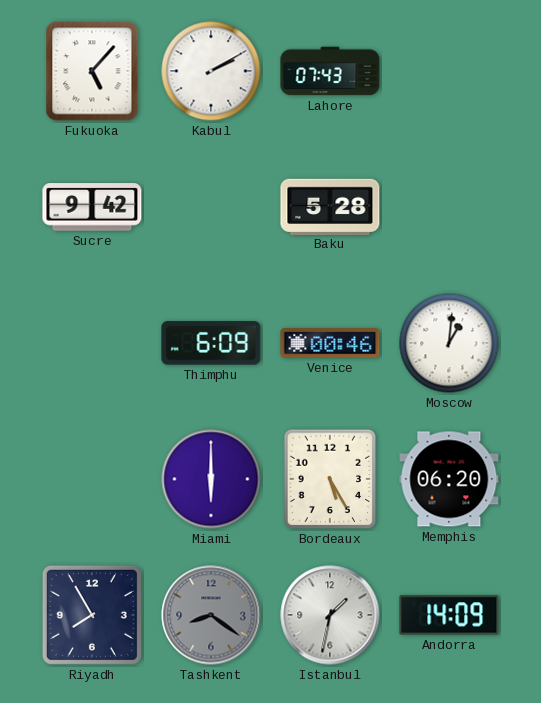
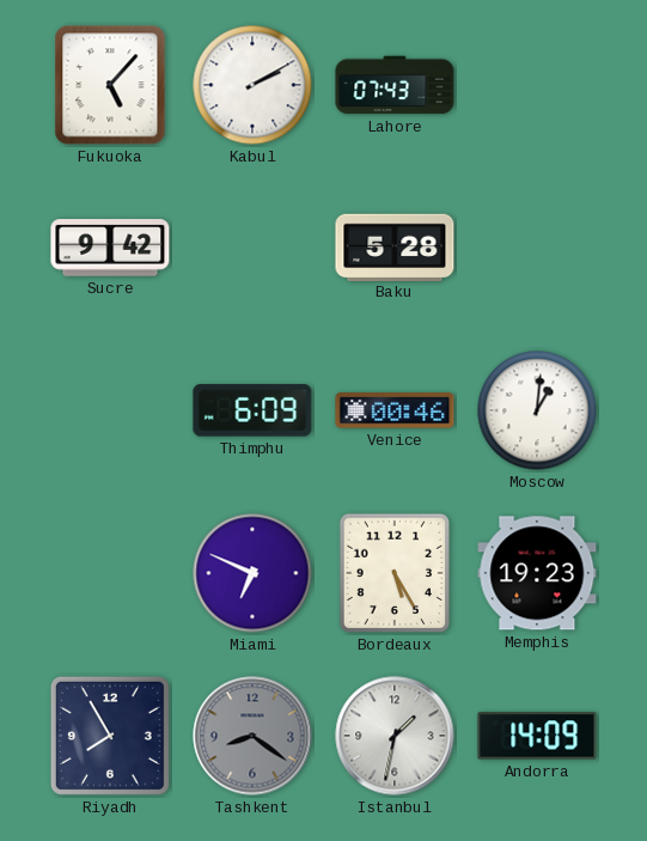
Miami: 6:00 -> 6:49
Memphis: 06:20 -> 19:23
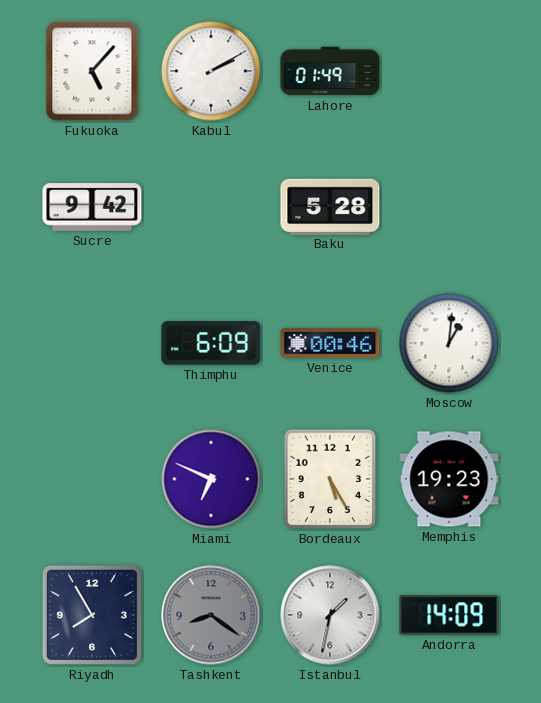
Lahore: 07:43 -> 01:49
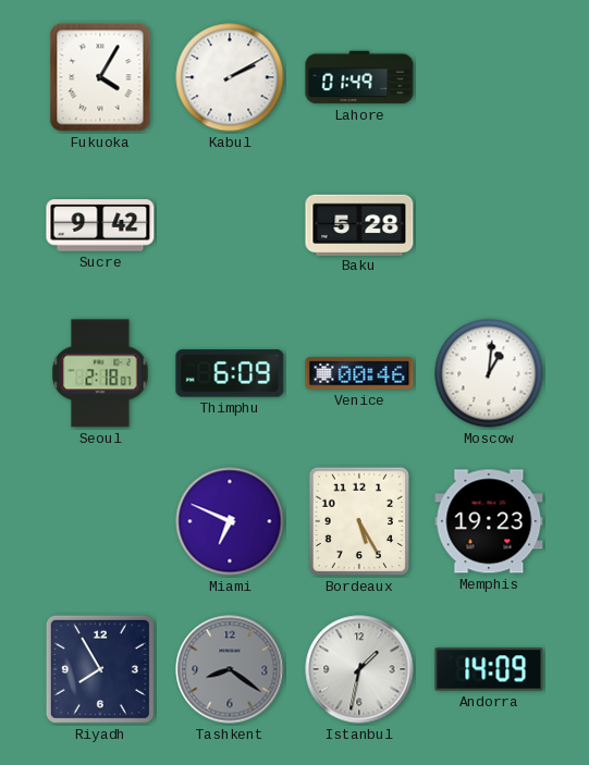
Fukuoka: 5:07 -> 4:05
Seoul: none -> 2:18
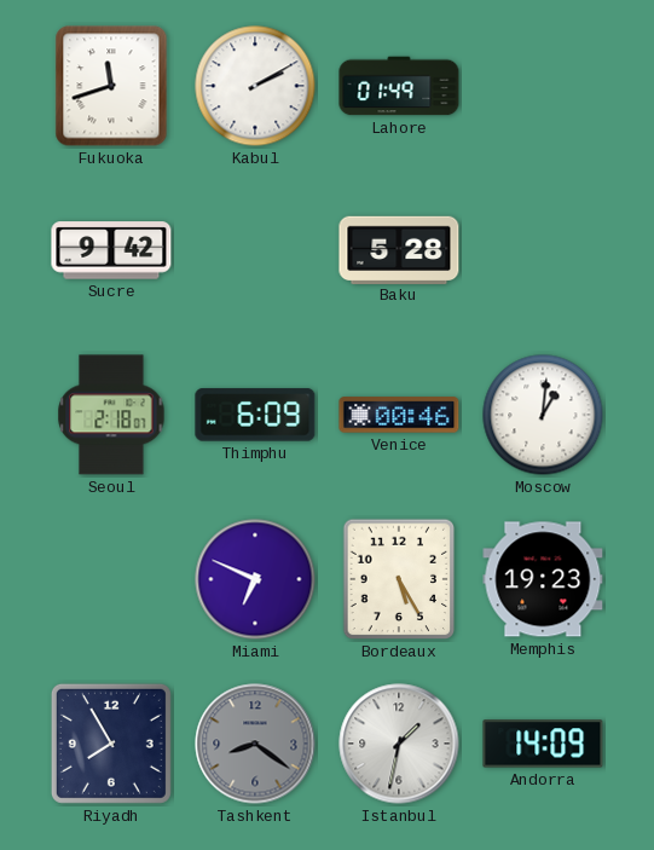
Fukuoka: 4:05 -> 11:42
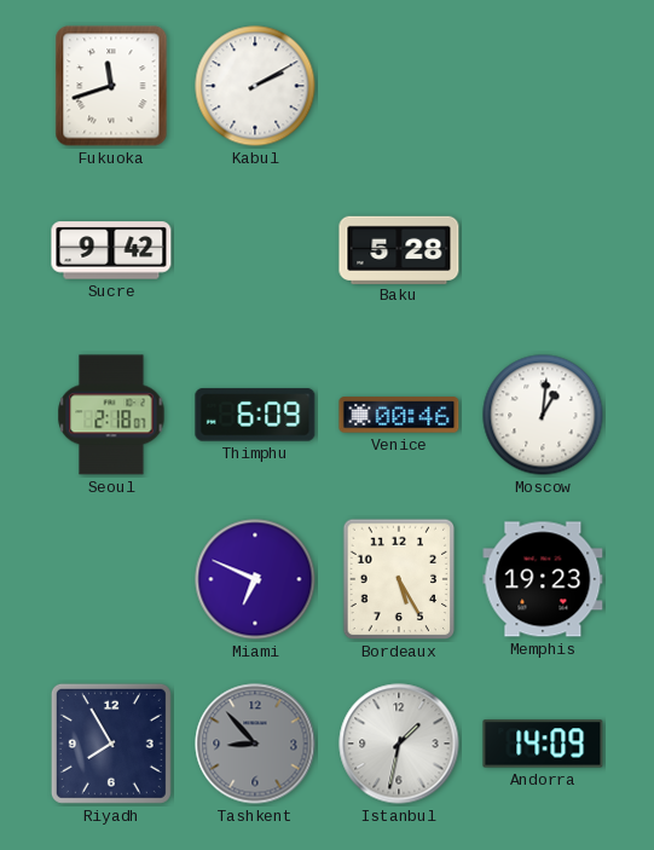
Lahore: 01:49 -> none
Tashkent: 8:21 -> 8:53
